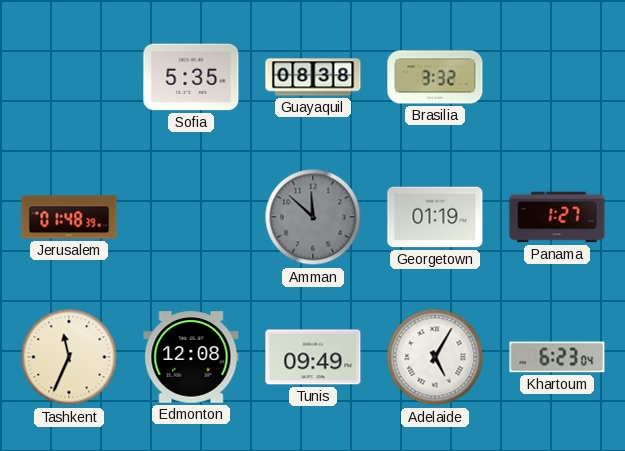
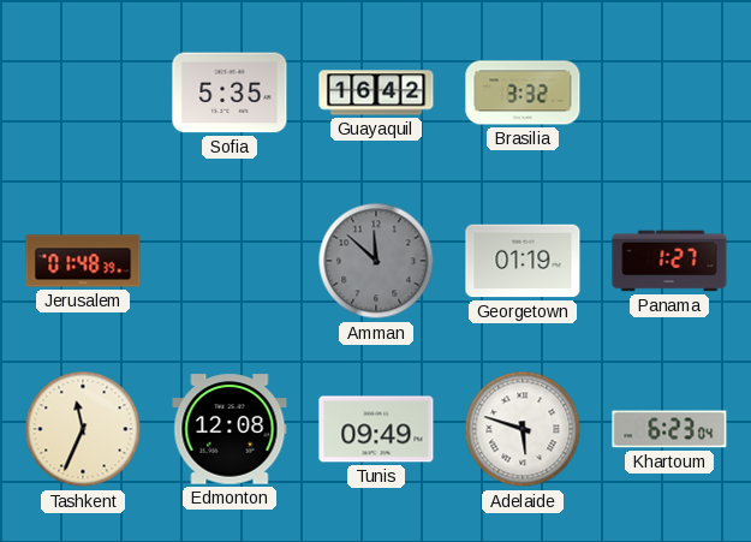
Guayaquil: 08:38 -> 16:42
Adelaide: 5:05 -> 5:48
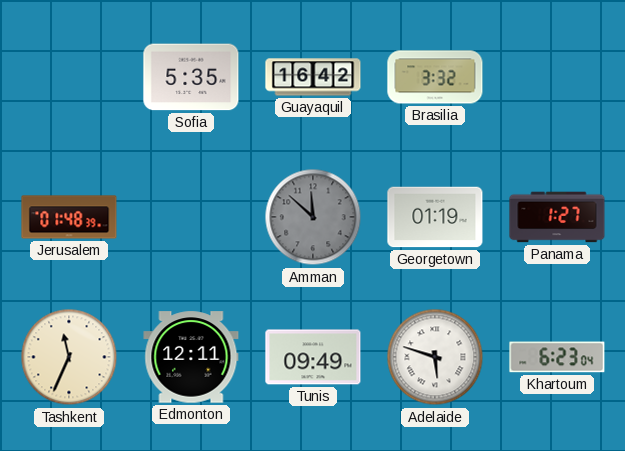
Edmonton: 12:08 -> 12:11
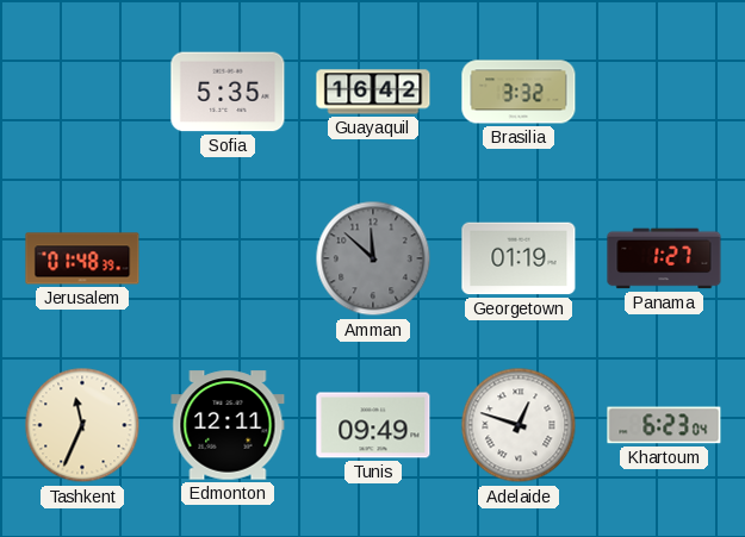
Adelaide: 5:48 -> 12:48
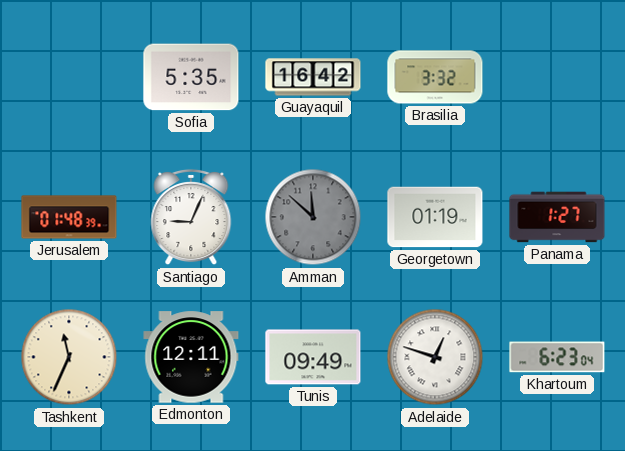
Santiago: none -> 9:04
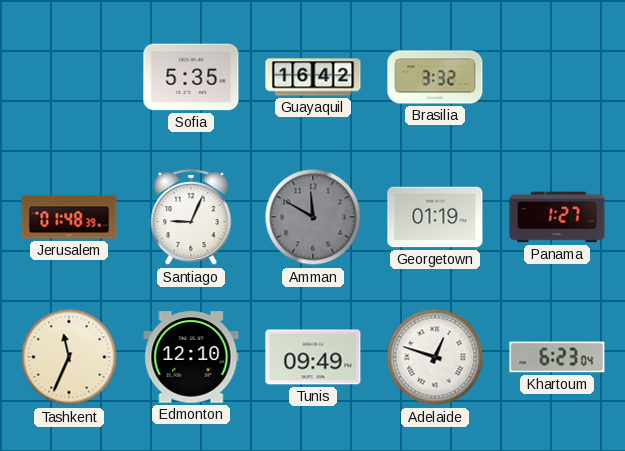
Amman: 11:52 -> 11:50
Edmonton: 12:11 -> 12:10
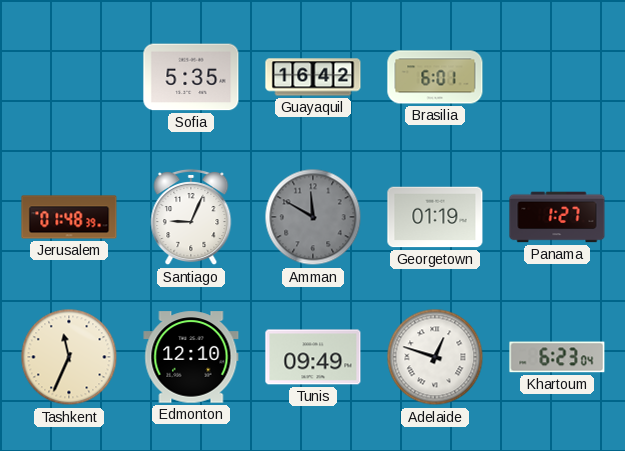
Brasilia: 3:32 -> 6:01
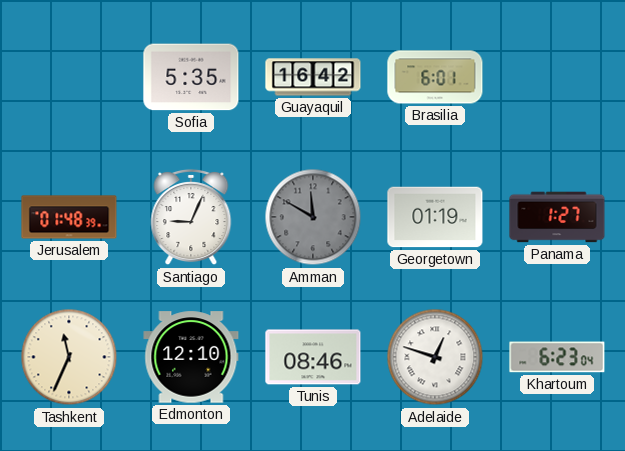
Tunis: 09:49 -> 08:46
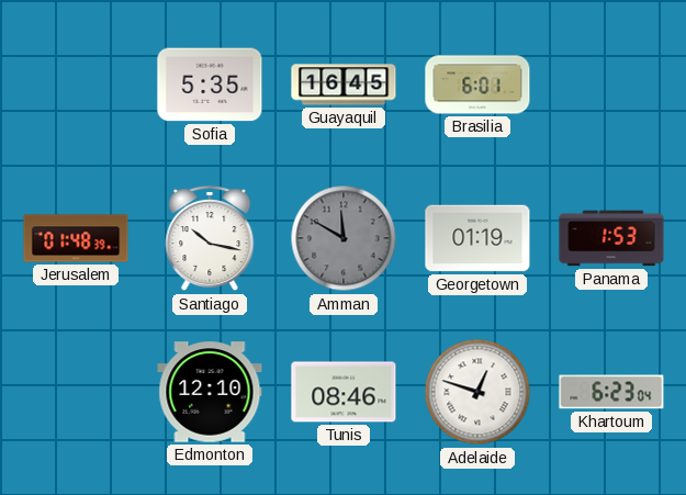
Guayaquil: 16:42 -> 16:45
Santiago: 9:04 -> 10:17
Panama: 1:27 -> 1:53
Tashkent: 11:34 -> none
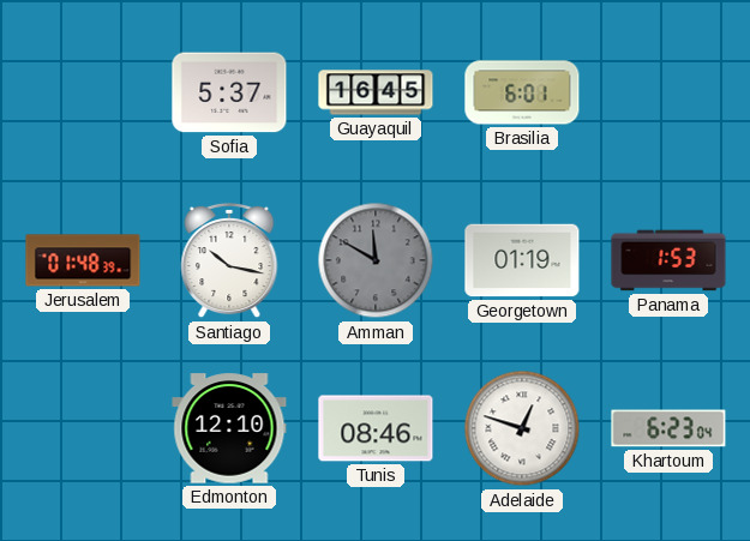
Sofia: 5:35 -> 5:37
